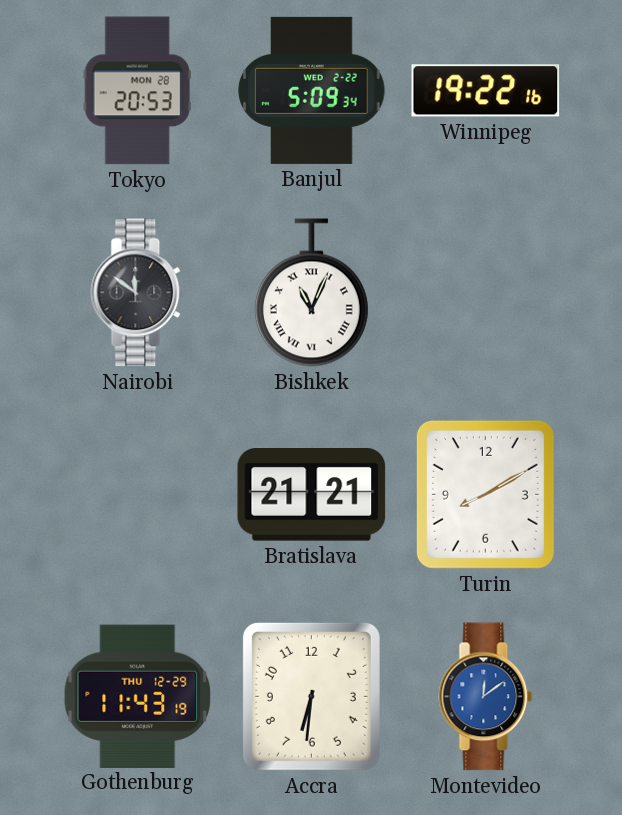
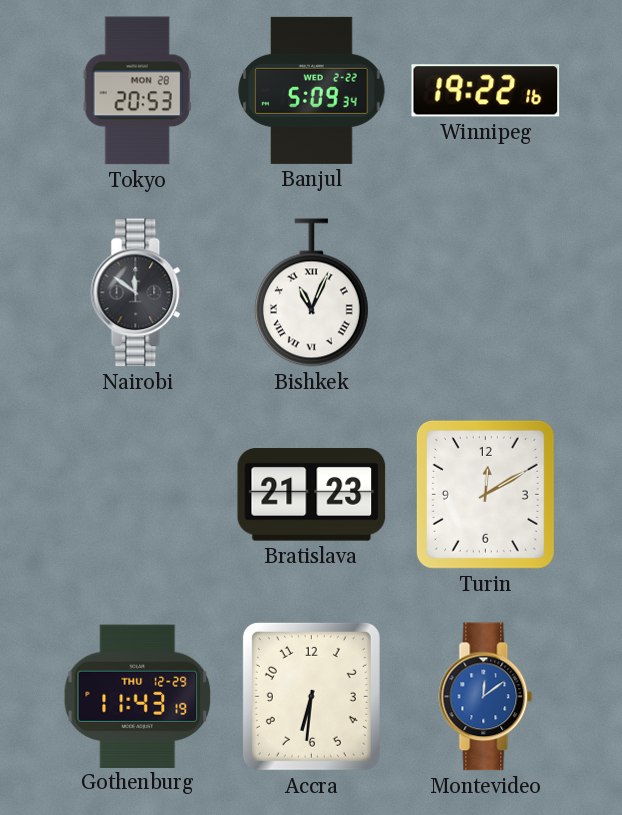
Bratislava: 21:21 -> 21:23
Turin: 8:10 -> 12:10
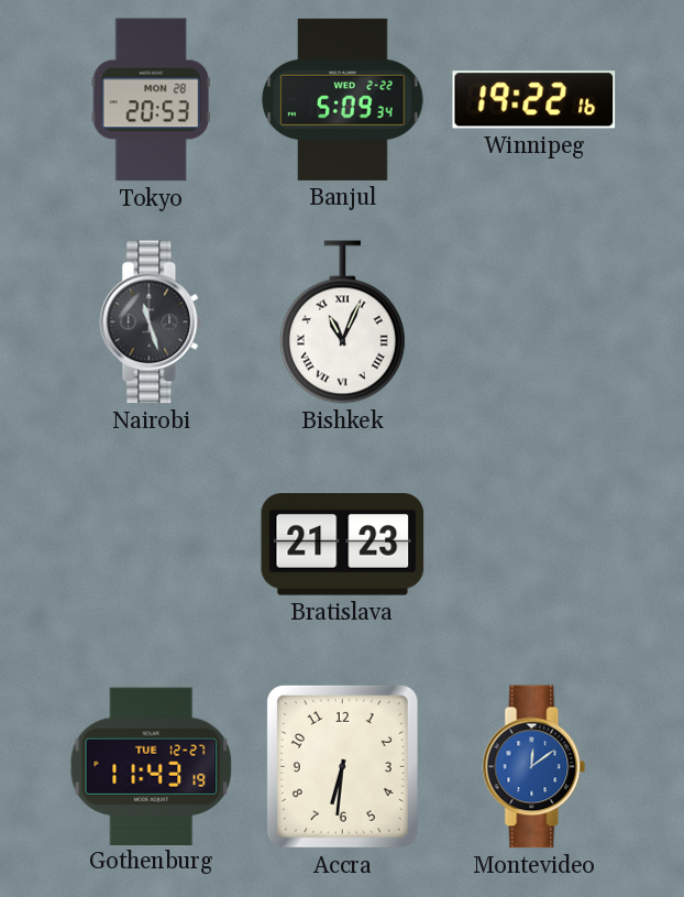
Nairobi: 11:51 -> 11:27
Turin: 12:10 -> none
Gothenburg date: THU 12-29 -> TUE 12-27
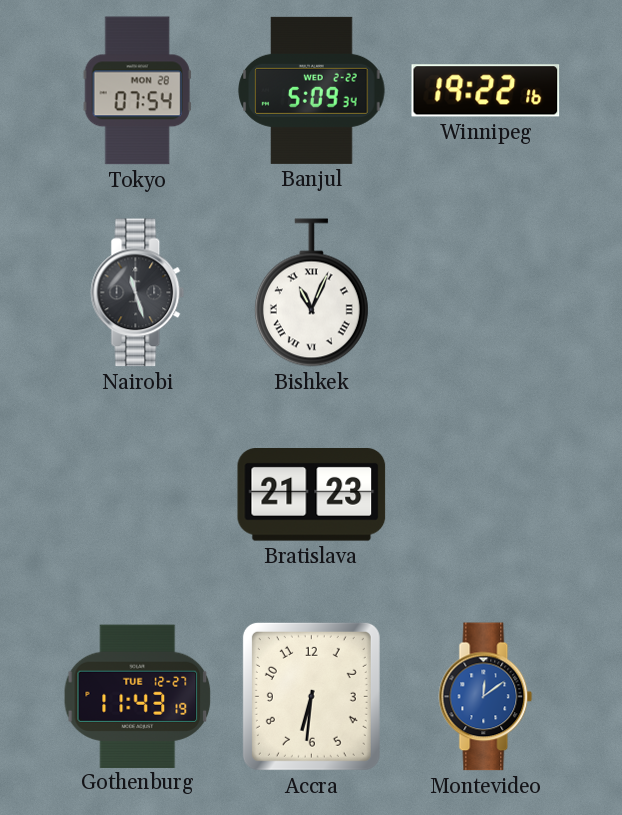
Tokyo: 20:53 -> 07:54
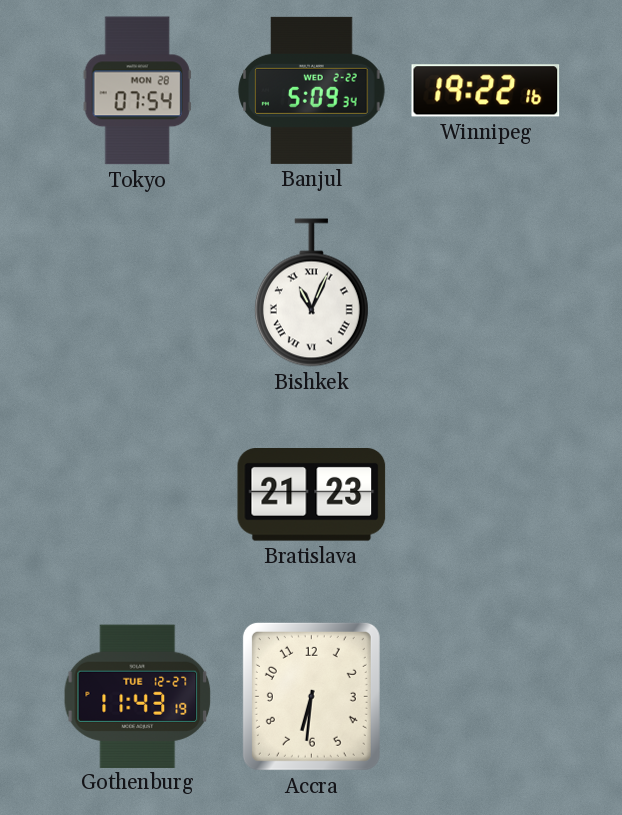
Nairobi: 11:27 -> none
Montevideo: 12:09 -> none
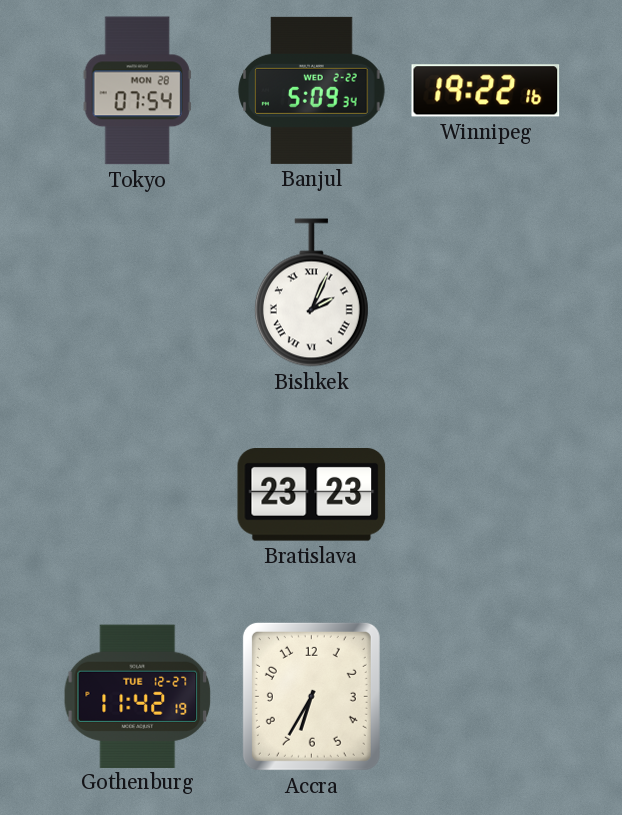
Bishkek: 11:04 -> 2:04
Bratislava: 21:23 -> 23:23
Gothenburg: 11:43 -> 11:42
Accra: 6:31 -> 6:35
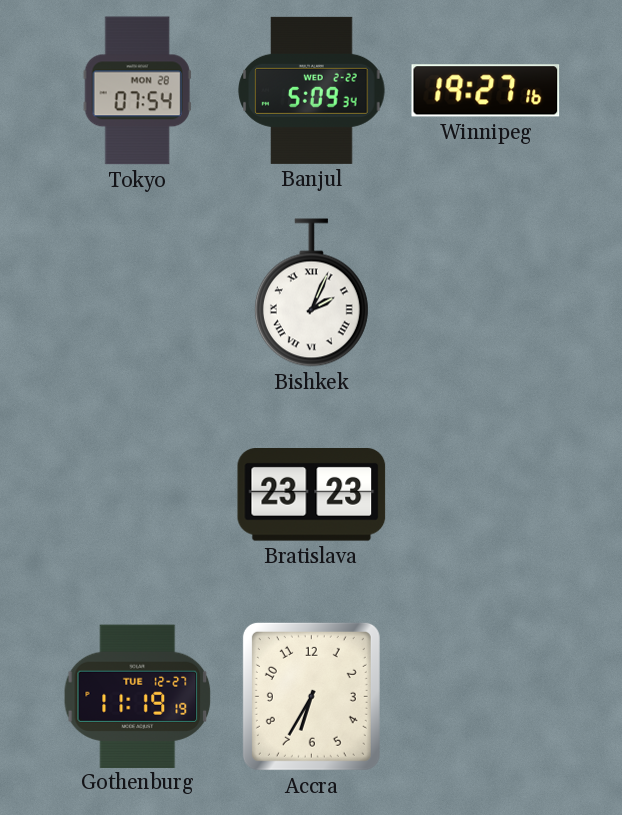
Winnipeg: 19:22 -> 19:27
Gothenburg: 11:42 -> 11:19
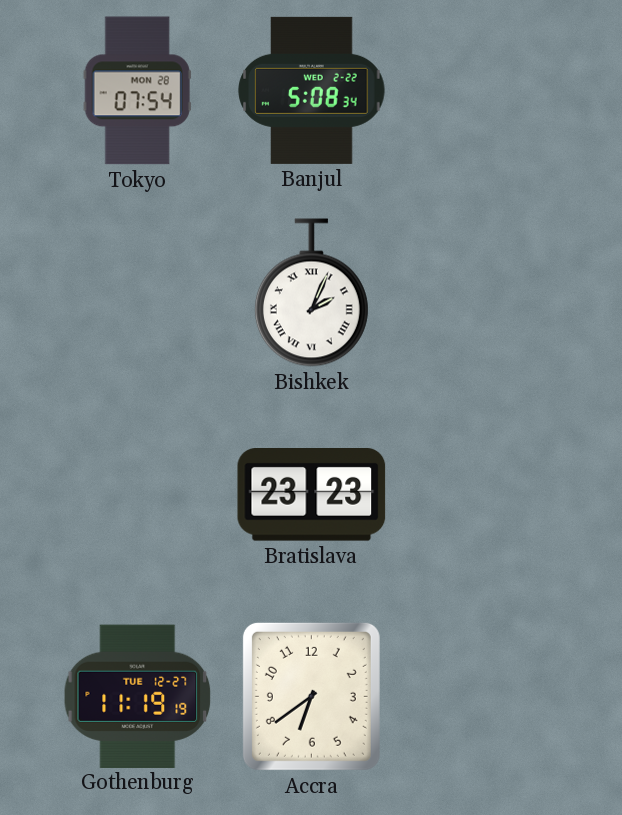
Banjul: 5:09 -> 5:08
Winnipeg: 19:27 -> none
Accra: 6:35 -> 6:39
